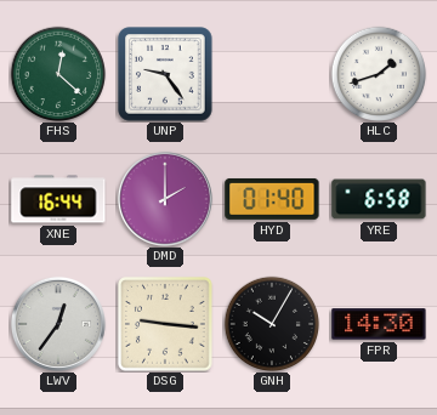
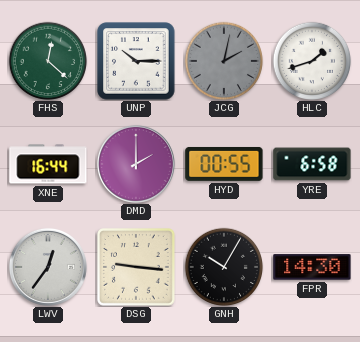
UNP: 9:24 -> 10:15
JCG: none -> 2:02
HYD: 01:40 -> 00:55
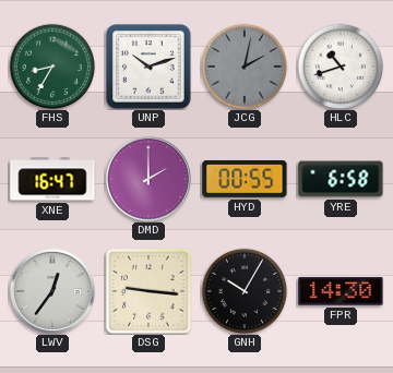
FHS: 12:22 -> 8:35
UNP: 10:15 -> 10:12
HLC: 1:42 -> 10:42
XNE: 16:44 -> 16:47
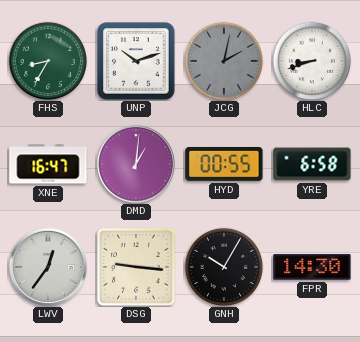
HLC: 10:42 -> 8:42
DMD: 2:00 -> 1:01
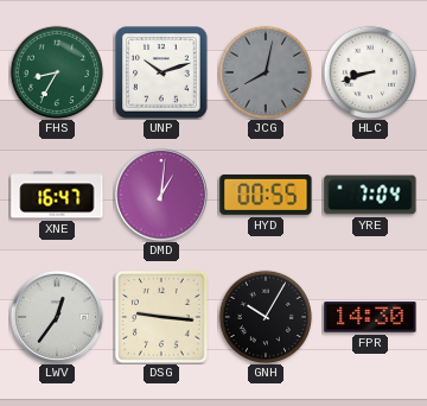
JCG: 2:02 -> 8:02
YRE: 6:58 -> 7:04
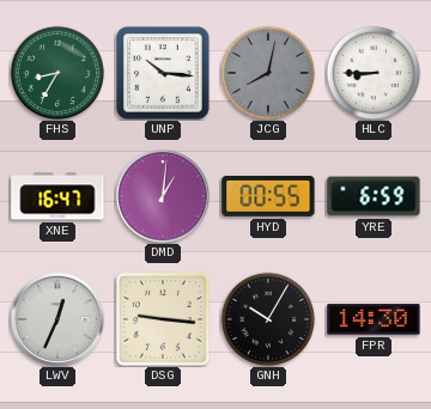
UNP: 10:12 -> 10:16
HLC: 8:42 -> 8:45
YRE: 7:04 -> 6:59
LWV: 12:36 -> 12:34
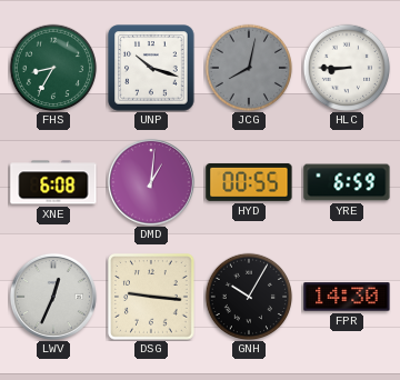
UNP: 10:16 -> 10:18
XNE: 16:47 -> 6:08
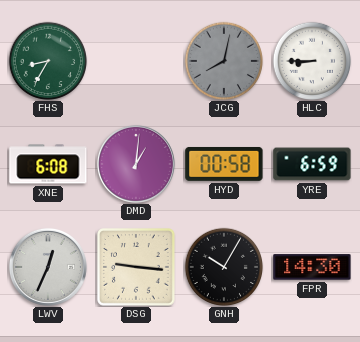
UNP: 10:18 -> none
HYD: 00:55 -> 00:58
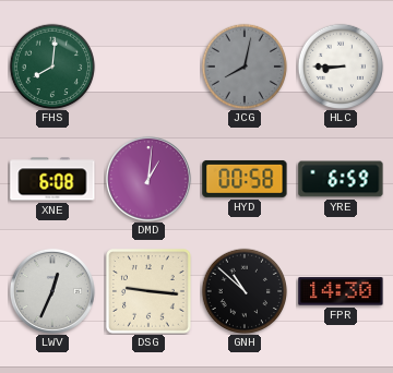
FHS: 8:35 -> 8:01
GNH: 10:05 -> 10:52
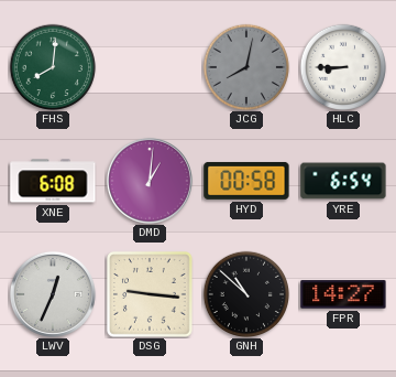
YRE: 6:59 -> 6:54
FPR: 14:30 -> 14:27
